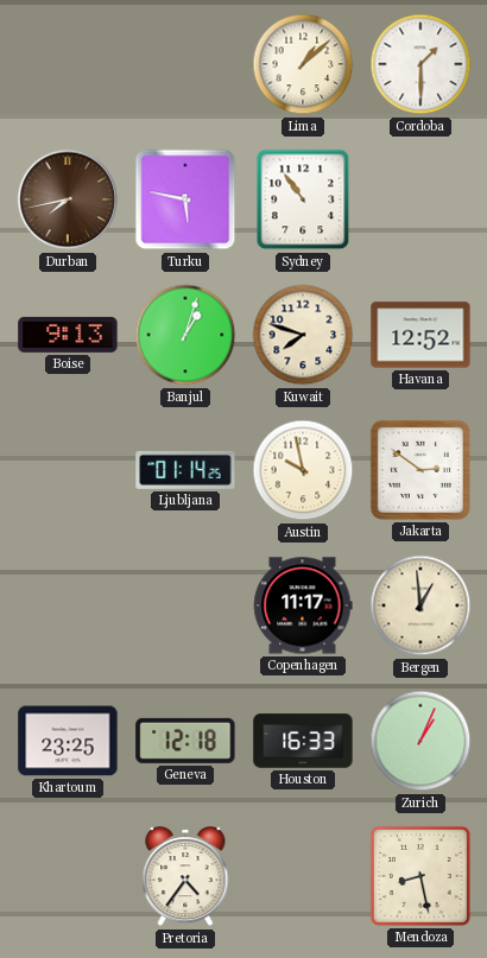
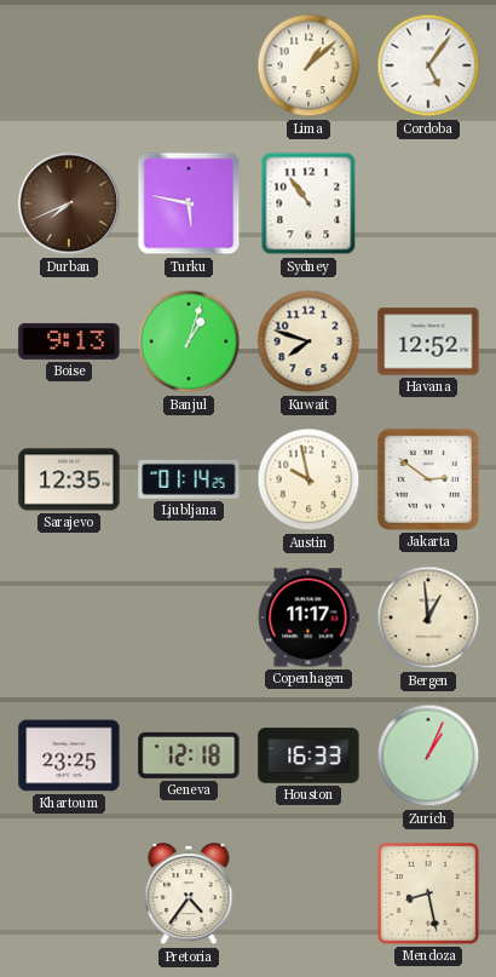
Cordoba: 1:30 -> 5:06
Durban: 7:43 -> 7:41
Sarajevo: none -> 12:35
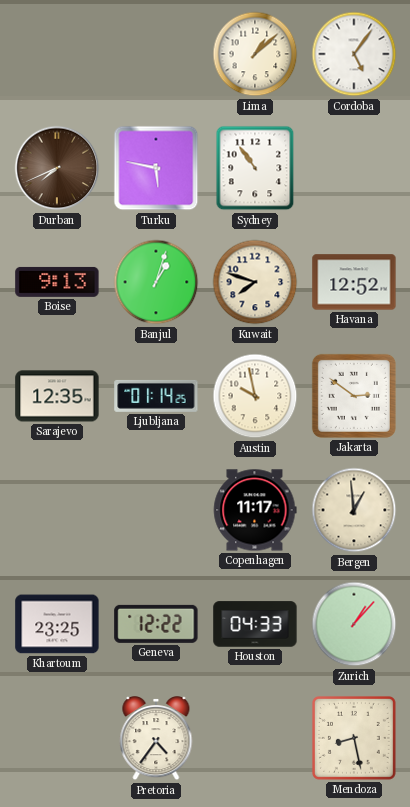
Geneva: 12:18 -> 12:22
Houston: 16:33 -> 04:33
Zurich: 1:04 -> 1:07
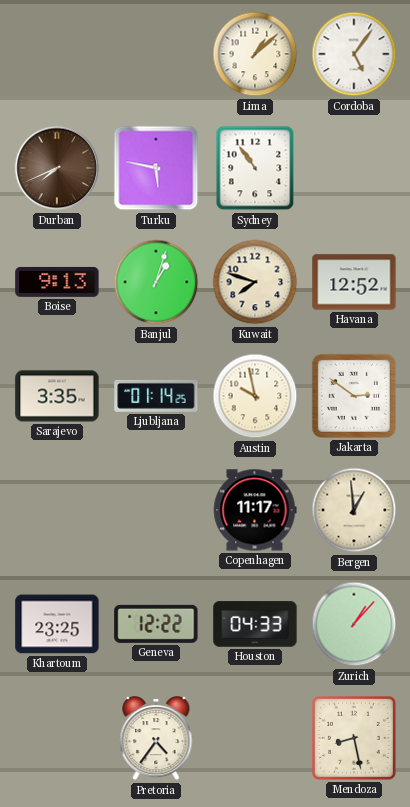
Sarajevo: 12:35 -> 3:35
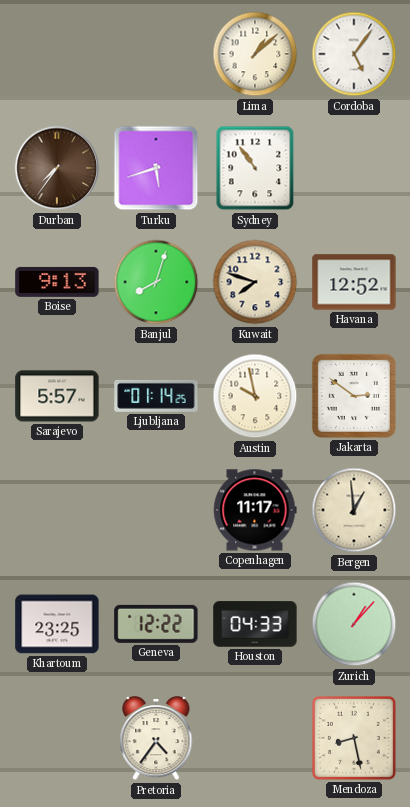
Durban: 7:41 -> 7:36
Turku: 5:47 -> 5:42
Banjul: 1:03 -> 8:03
Sarajevo: 3:35 -> 5:57
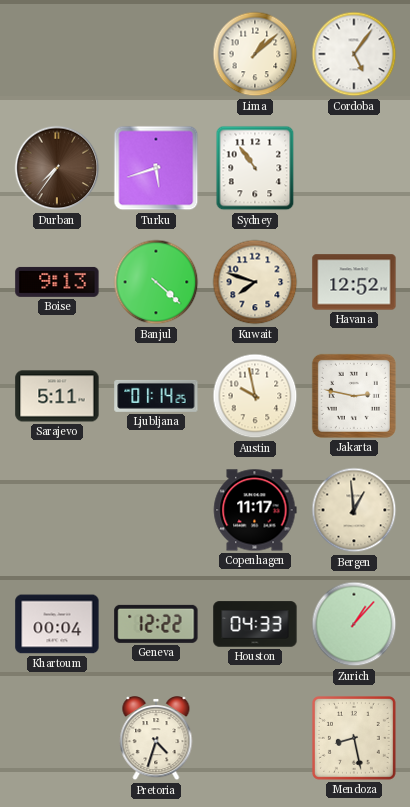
Banjul: 8:03 -> 4:22
Sarajevo: 5:57 -> 5:11
Jakarta: 2:51 -> 2:47
Khartoum: 23:25 -> 00:04
Pretoria: 4:36 -> 4:33
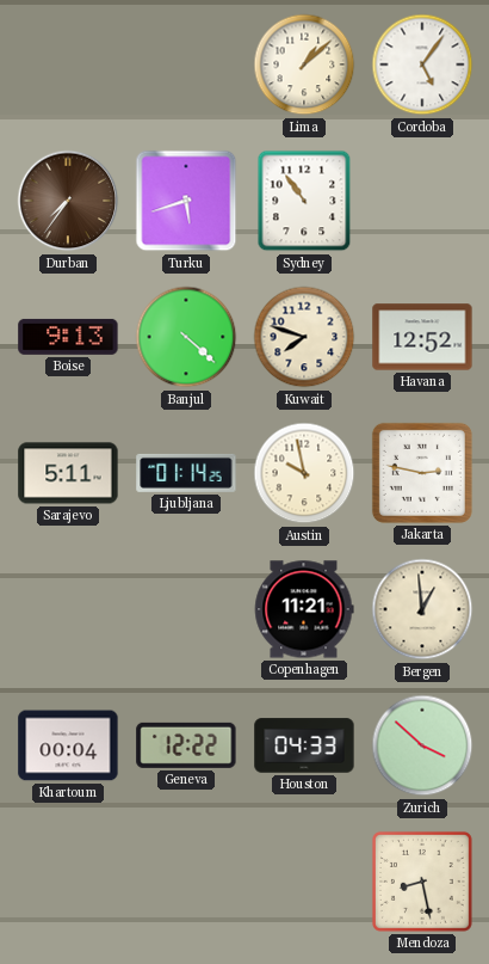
Copenhagen: 11:17 -> 11:21
Zurich: 1:07 -> 3:52
Pretoria: 4:33 -> none
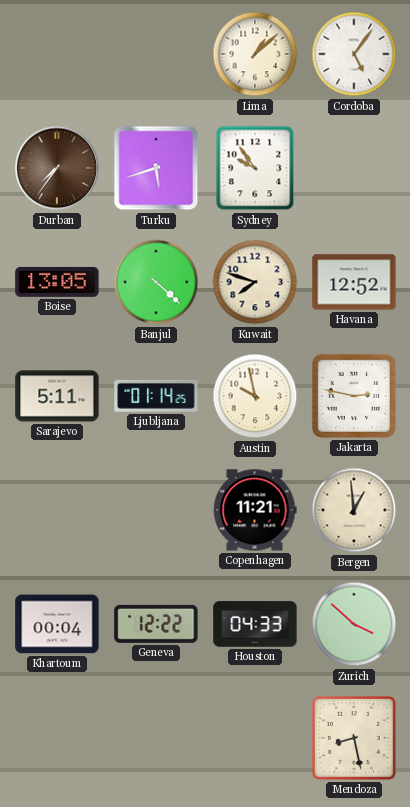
Sydney: 10:54 -> 9:54
Boise: 9:13 -> 13:05
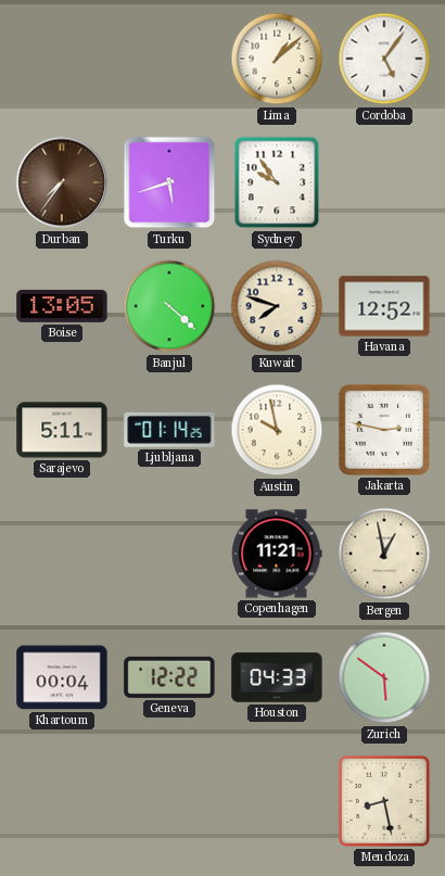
Bergen: 12:59 -> 12:58
Zurich: 3:52 -> 5:51
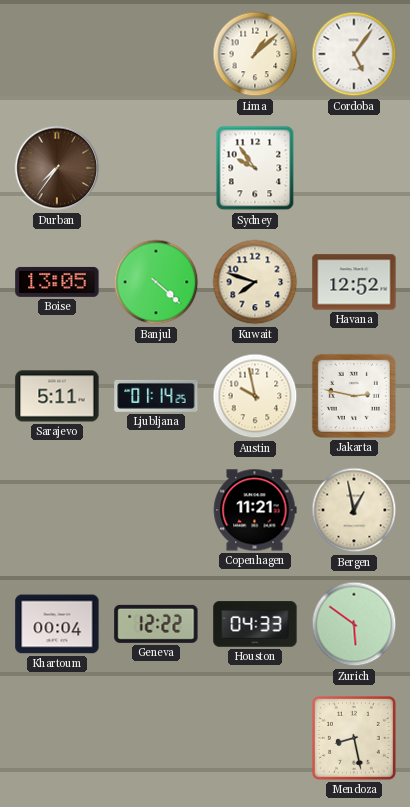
Turku: 5:42 -> none
